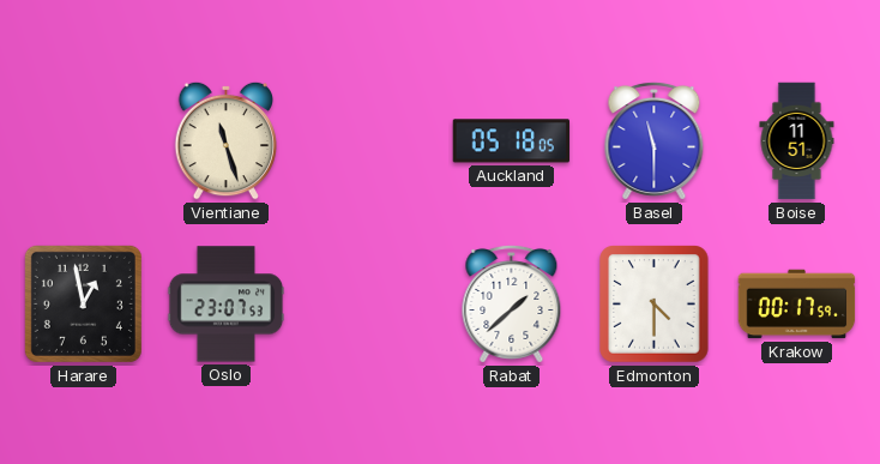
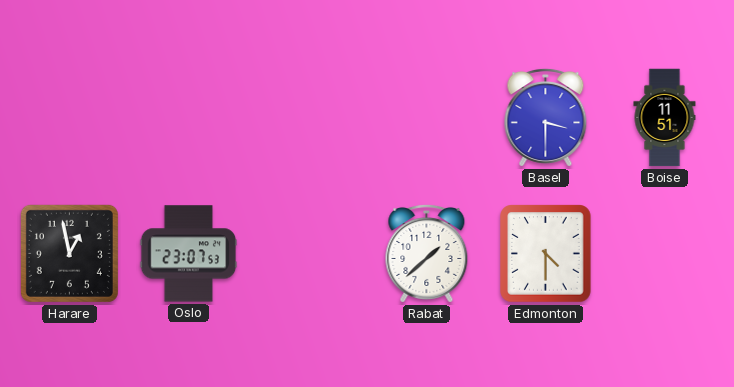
Vientiane: 11:27 -> none
Auckland: 05:18 -> none
Basel: 11:30 -> 3:30
Krakow: 00:17 -> none
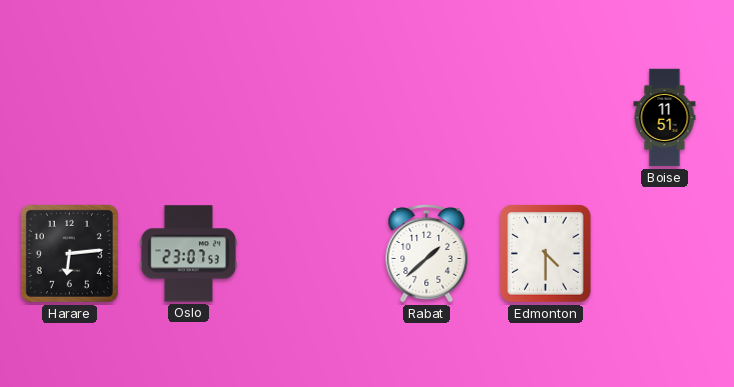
Basel: 3:30 -> none
Harare: 12:58 -> 6:14
